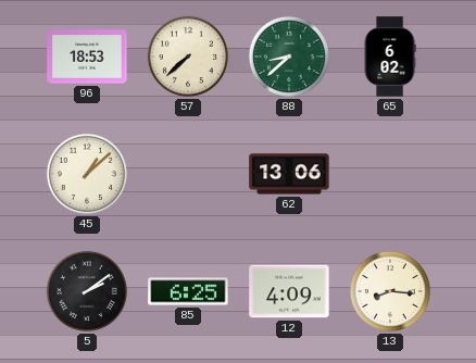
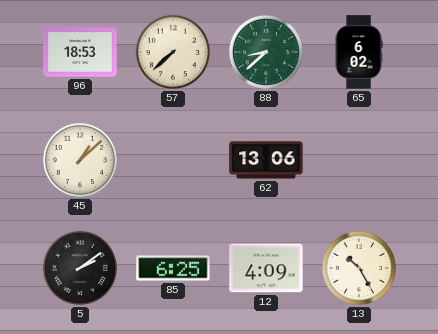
13: 8:16 -> 10:25
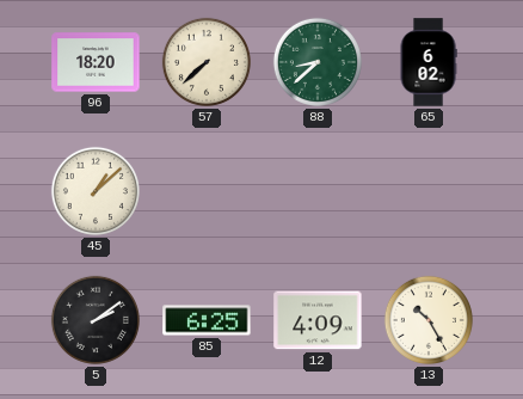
96: 18:53 -> 18:20
62: 13:06 -> none
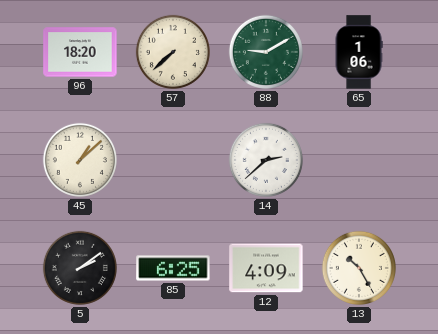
88: 8:38 -> 9:10
65: 6:02 -> 1:06
14: none -> 2:38
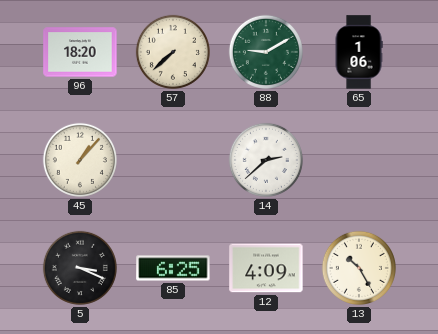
45: 1:08 -> 1:07
5: 2:09 -> 3:19
